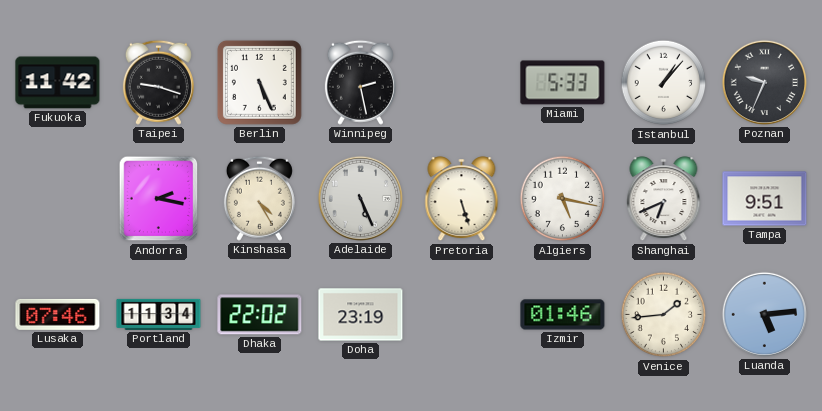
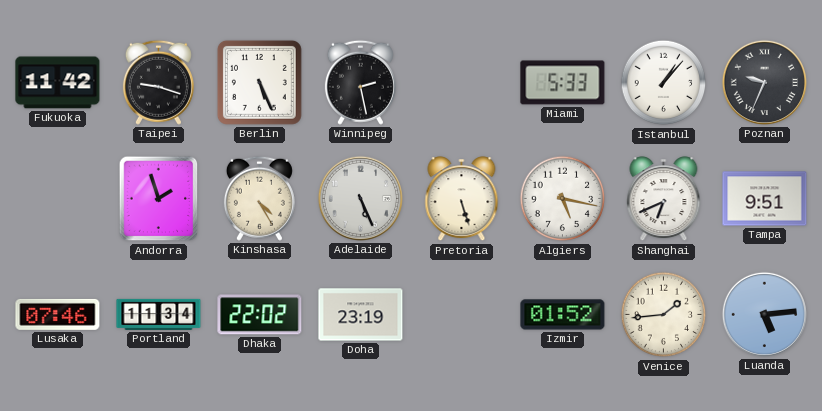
Andorra: 2:17 -> 1:57
Izmir: 01:46 -> 01:52
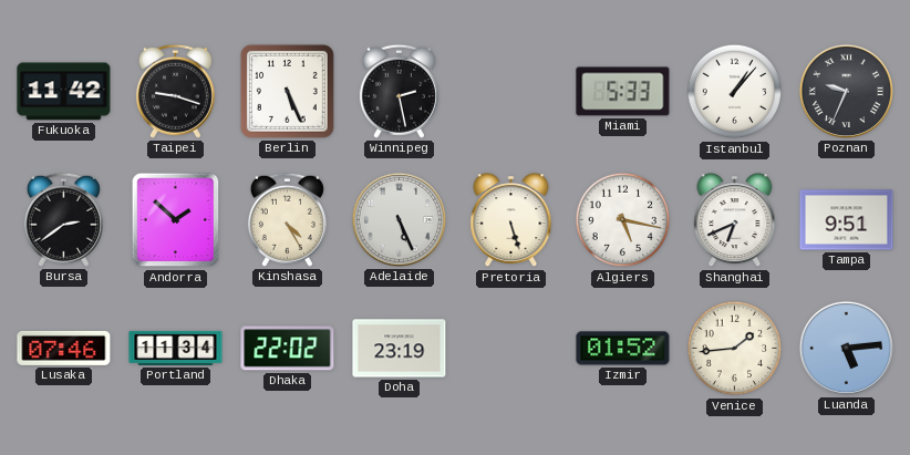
Bursa: none -> 2:39
Andorra: 1:57 -> 1:52
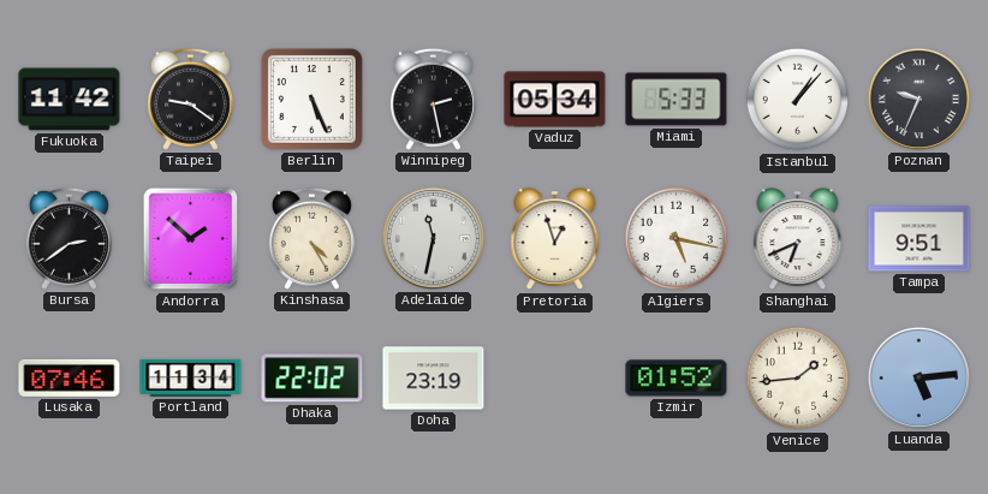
Taipei: 9:18 -> 9:21
Vaduz: none -> 05:34
Adelaide: 5:26 -> 11:32
Pretoria: 5:27 -> 12:57
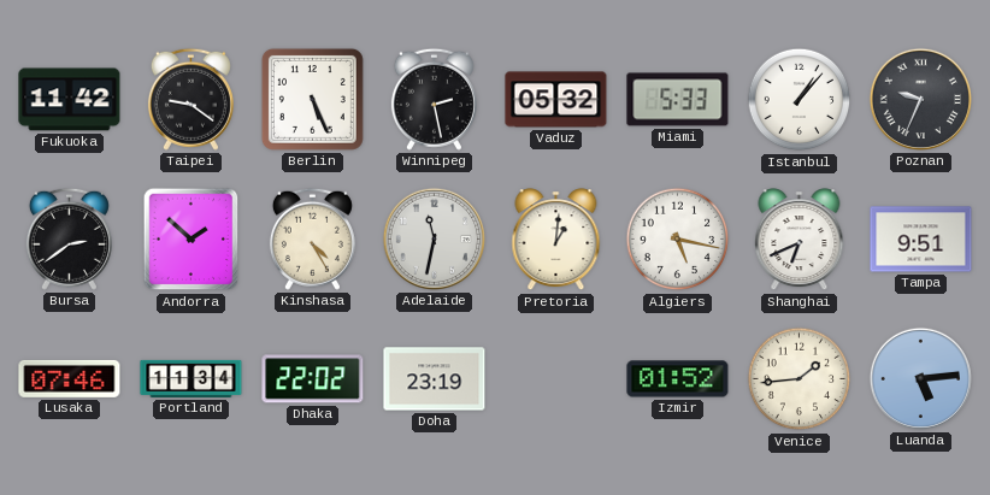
Vaduz: 05:34 -> 05:32
Pretoria: 12:57 -> 1:01
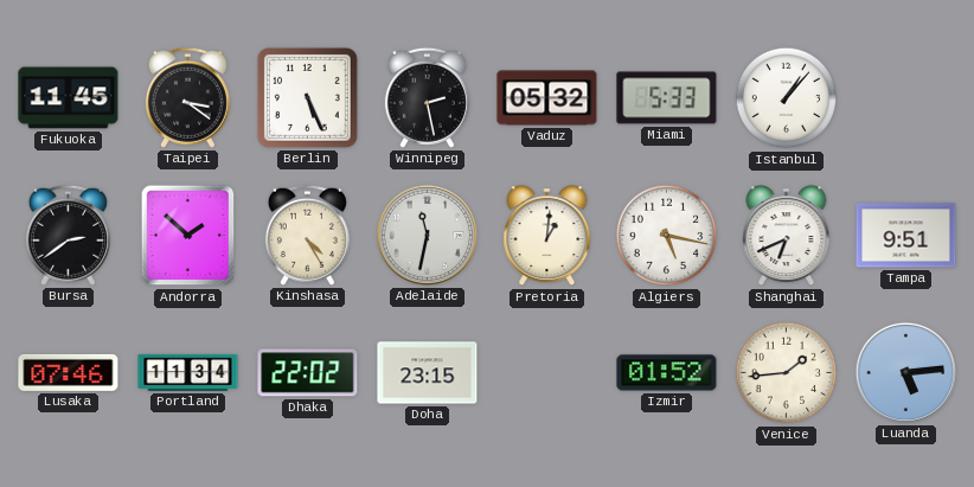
Fukuoka: 11:42 -> 11:45
Taipei: 9:21 -> 3:21
Poznan: 9:34 -> none
Doha: 23:19 -> 23:15
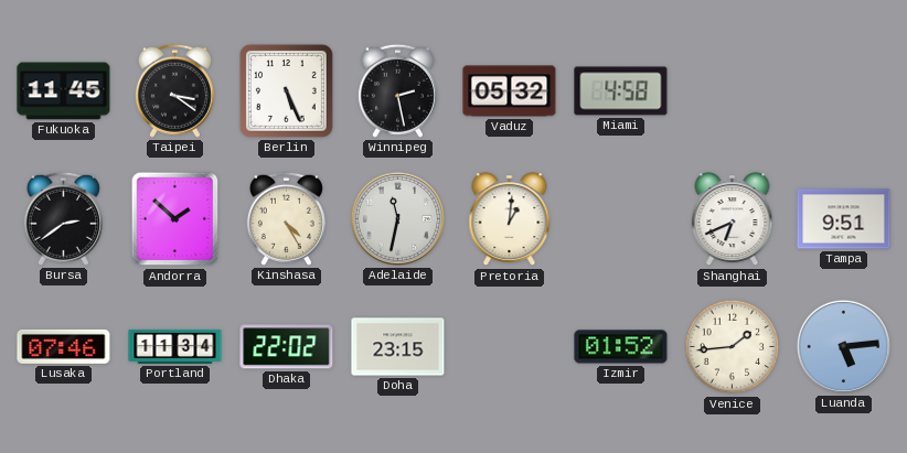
Miami: 5:33 -> 4:58
Istanbul: 1:07 -> none
Algiers: 5:17 -> none
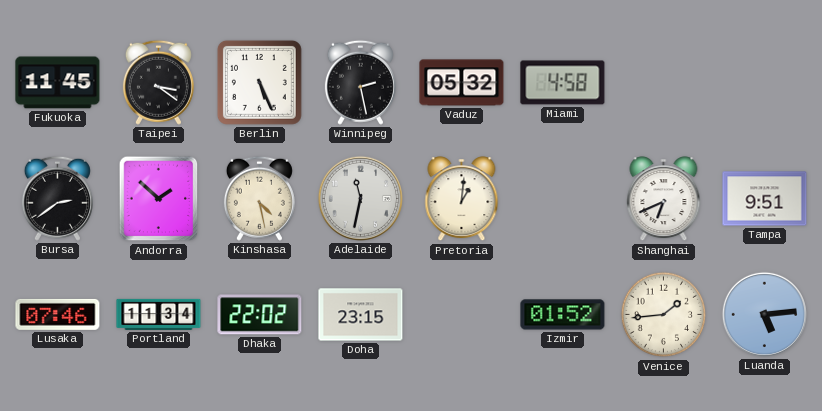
Kinshasa: 4:25 -> 4:28
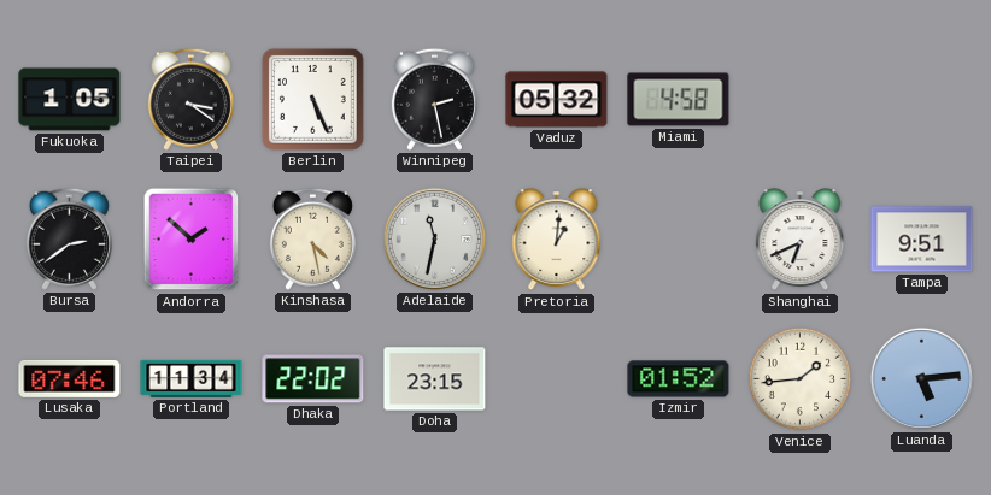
Fukuoka: 11:45 -> 1:05
